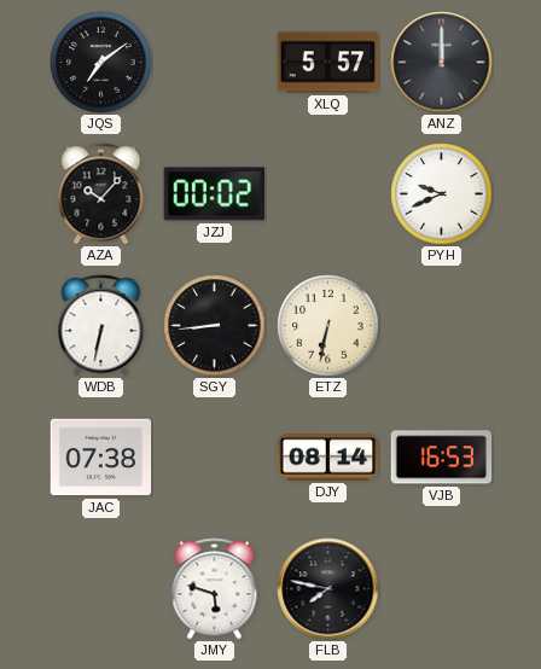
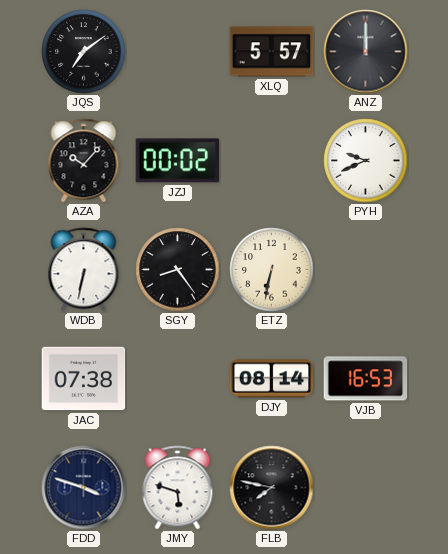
SGY: 8:44 -> 8:24
FDD: none -> 3:48
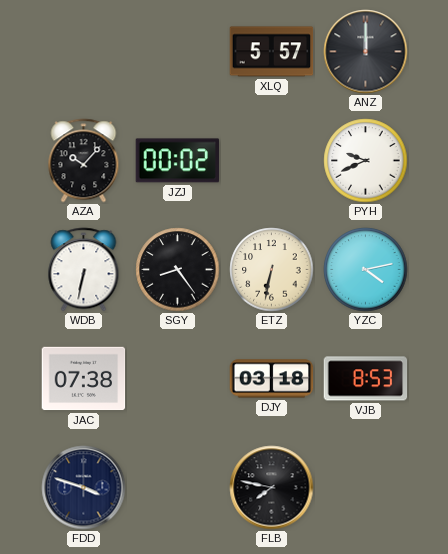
JQS: 7:09 -> none
YZC: none -> 4:13
DJY: 08:14 -> 03:18
VJB: 16:53 -> 8:53
JMY: 5:48 -> none
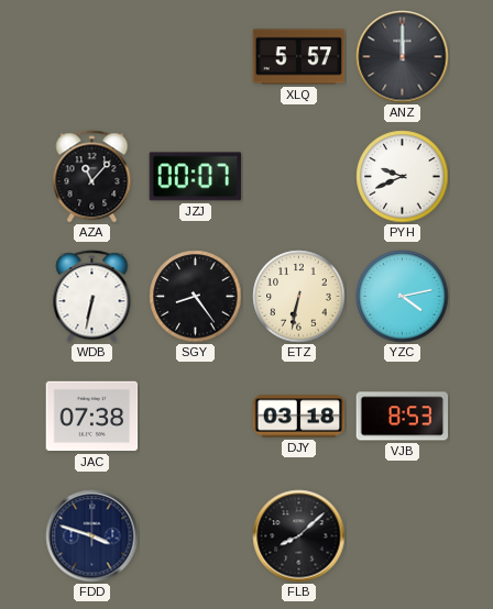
AZA: 10:07 -> 11:07
JZJ: 00:02 -> 00:07
FLB: 7:47 -> 8:08
